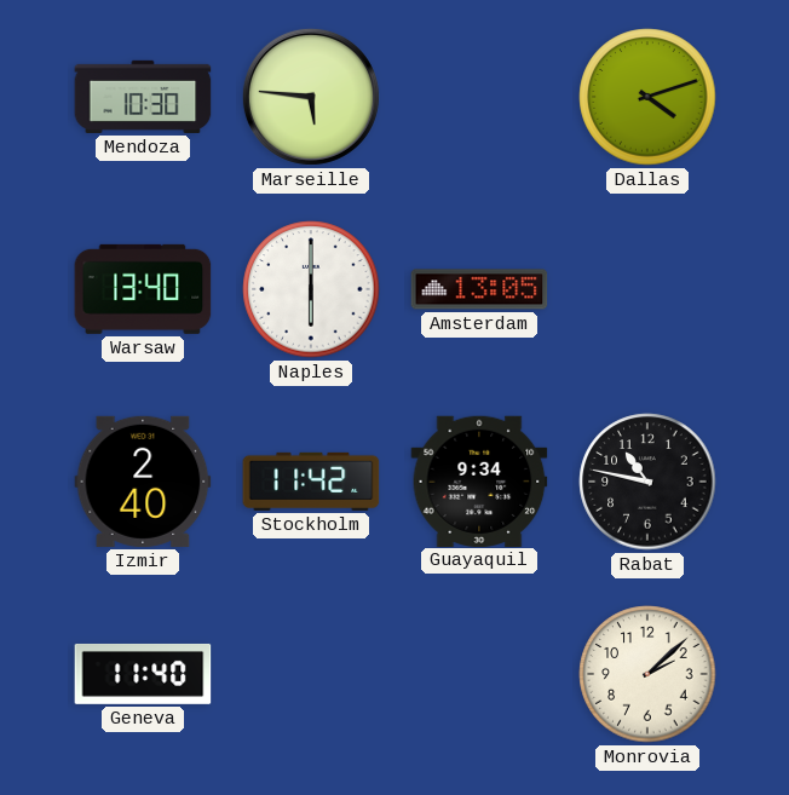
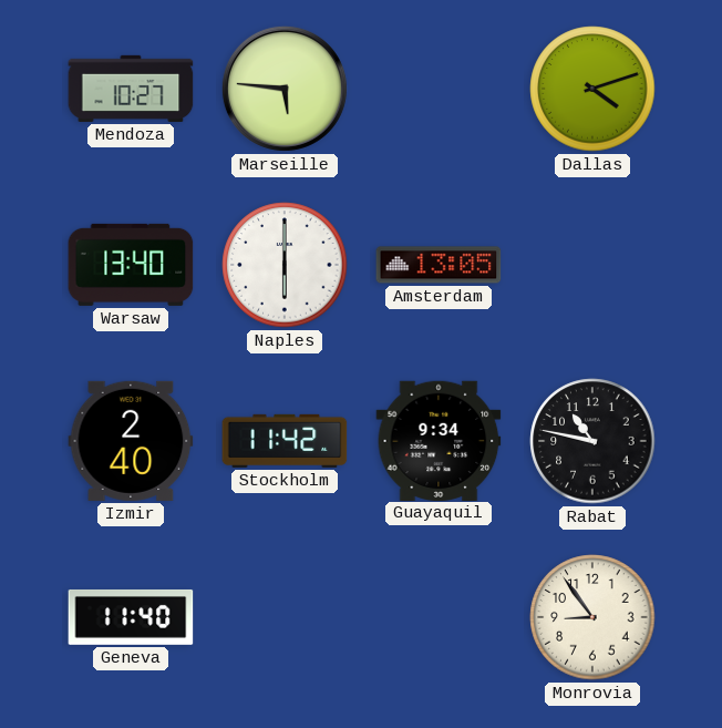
Mendoza: 10:30 -> 10:27
Monrovia: 2:08 -> 8:54
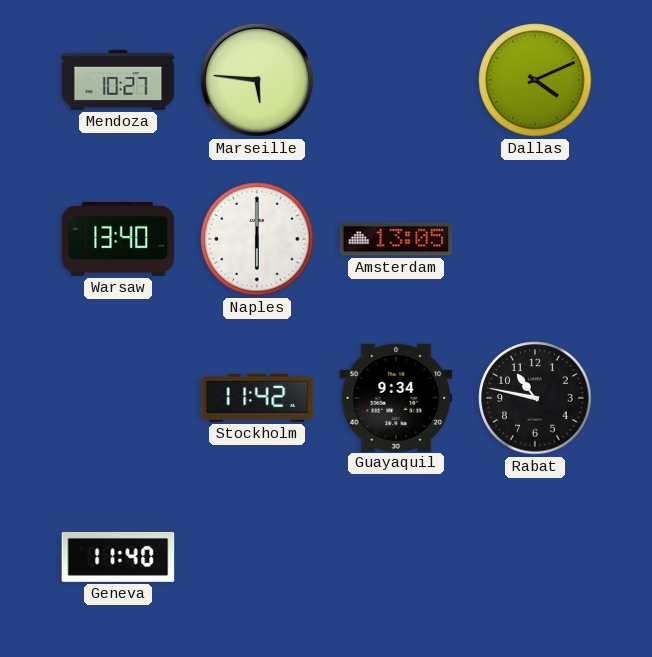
Dallas: 4:12 -> 4:11
Izmir: 2:40 -> none
Monrovia: 8:54 -> none
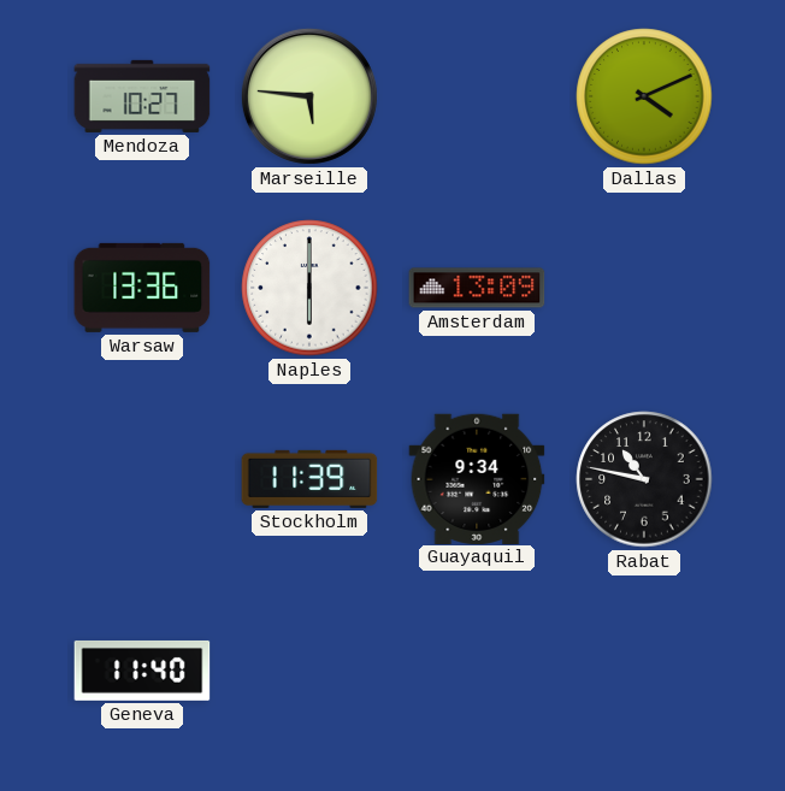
Warsaw: 13:40 -> 13:36
Amsterdam: 13:05 -> 13:09
Stockholm: 11:42 -> 11:39
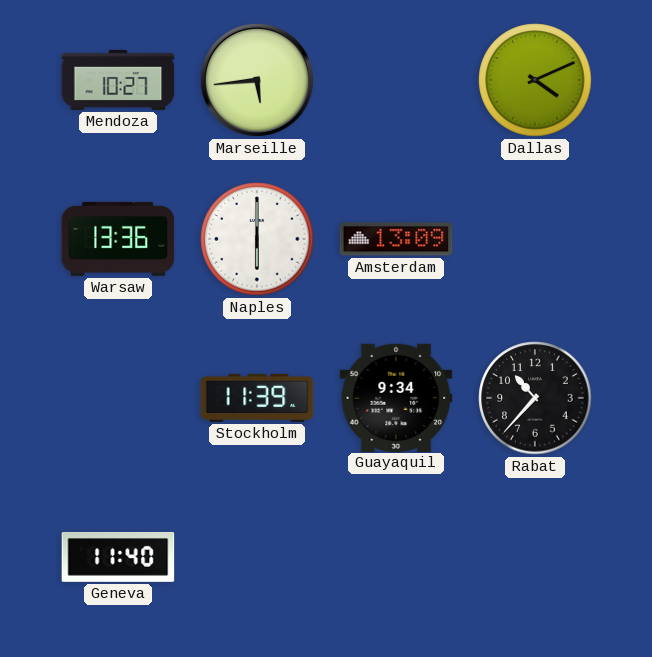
Marseille: 5:46 -> 5:44
Rabat: 10:47 -> 10:37
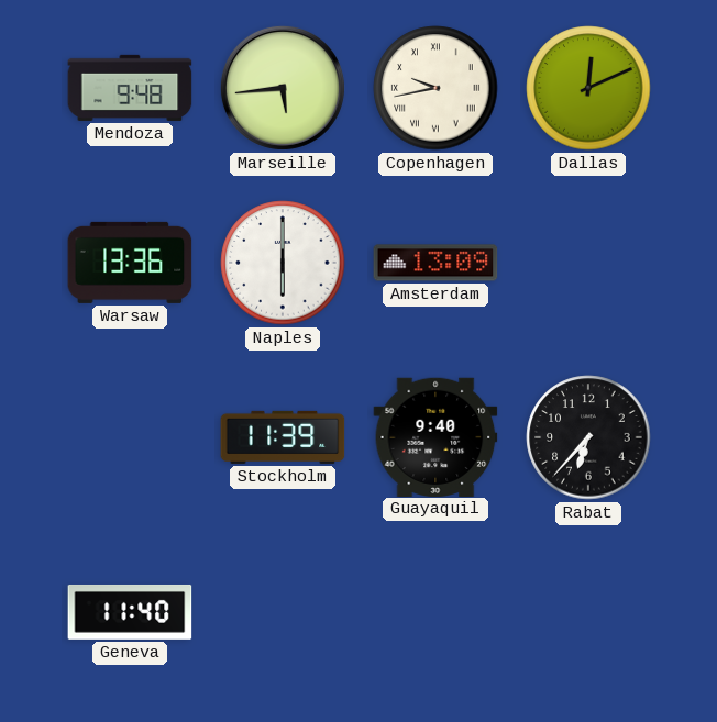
Mendoza: 10:27 -> 9:48
Copenhagen: none -> 9:43
Dallas: 4:11 -> 12:11
Guayaquil: 9:34 -> 9:40
Rabat: 10:37 -> 6:37
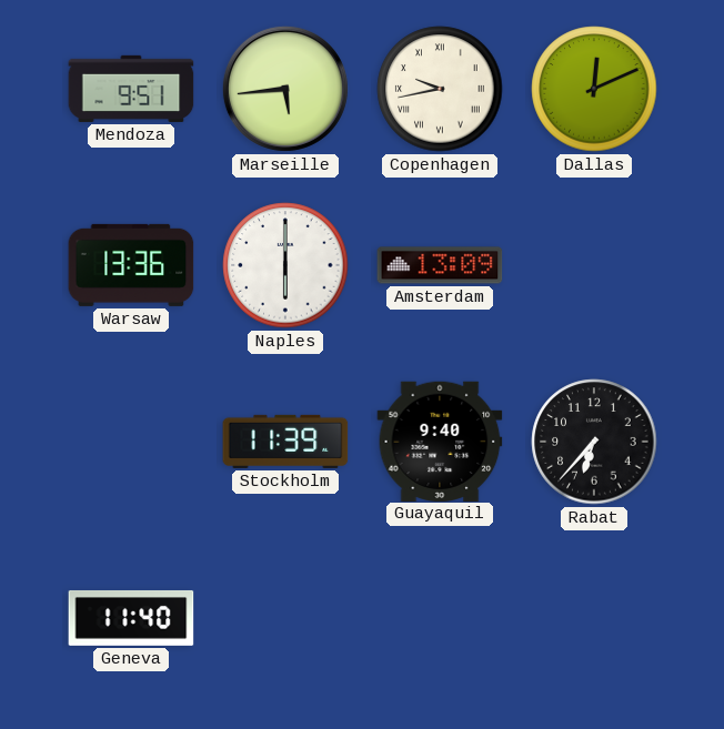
Mendoza: 9:48 -> 9:51
